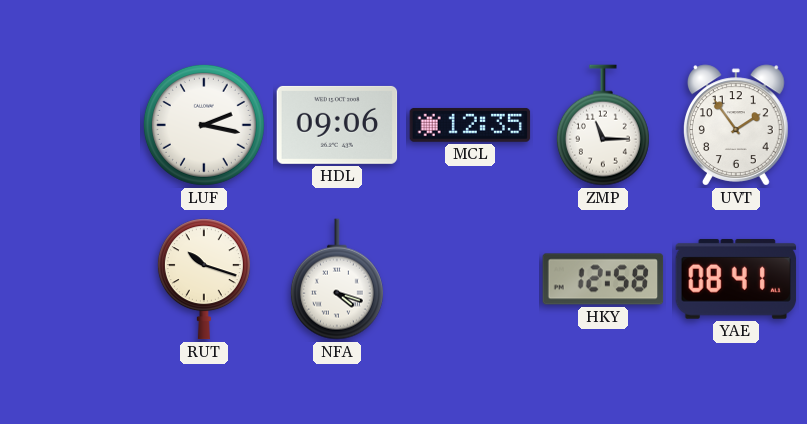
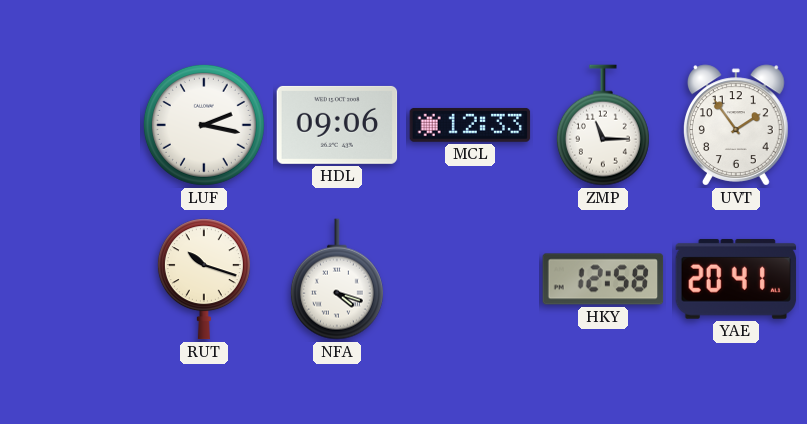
MCL: 12:35 -> 12:33
YAE: 08:41 -> 20:41
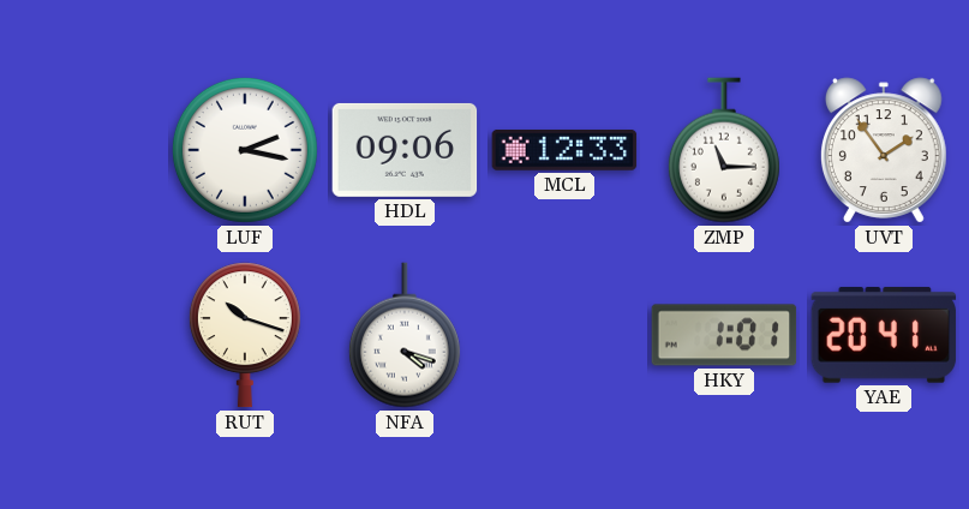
HKY: 12:58 -> 1:01
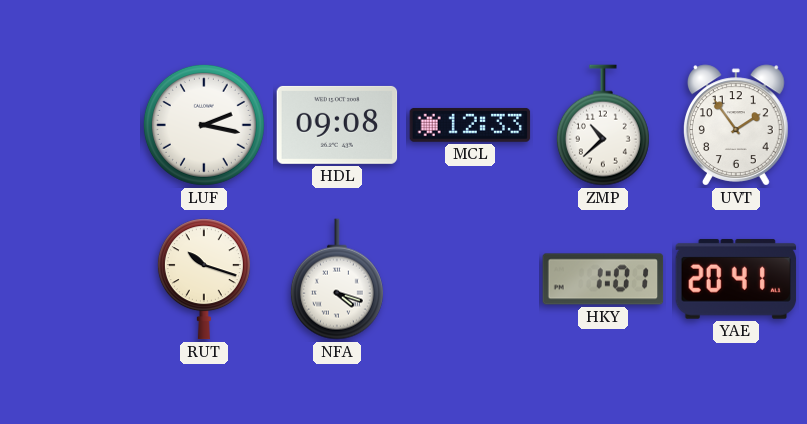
HDL: 09:06 -> 09:08
ZMP: 11:15 -> 10:38
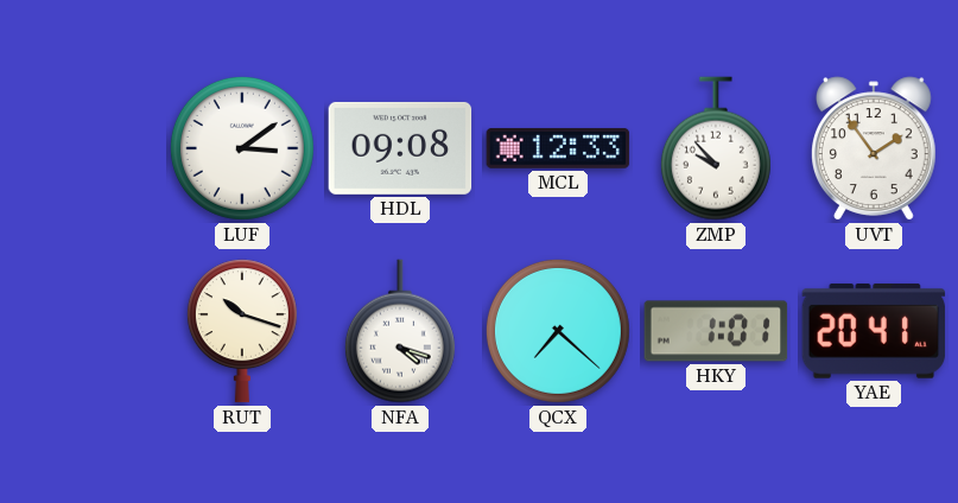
LUF: 2:17 -> 3:09
ZMP: 10:38 -> 9:53
QCX: none -> 7:22
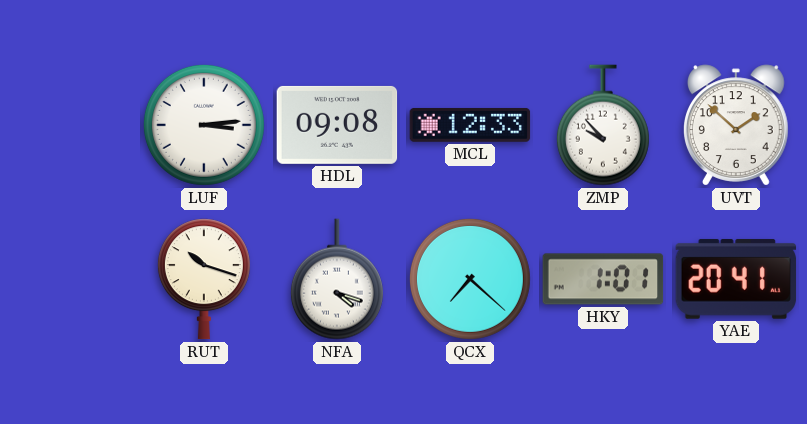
LUF: 3:09 -> 3:14
UVT: 1:54 -> 1:52
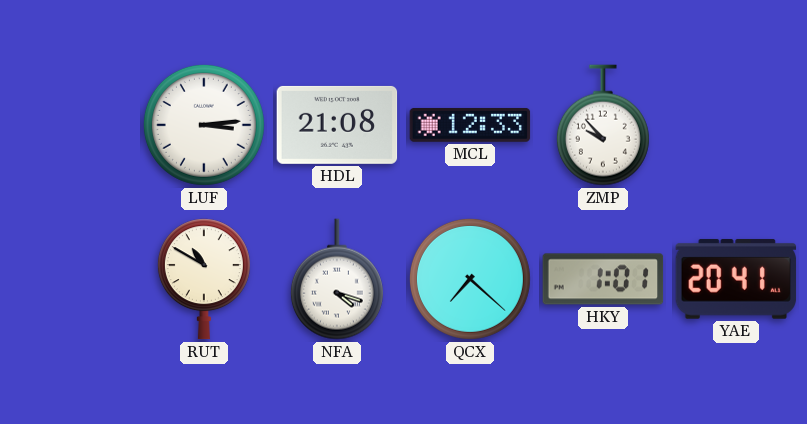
HDL: 09:08 -> 21:08
UVT: 1:52 -> none
RUT: 10:18 -> 10:50
